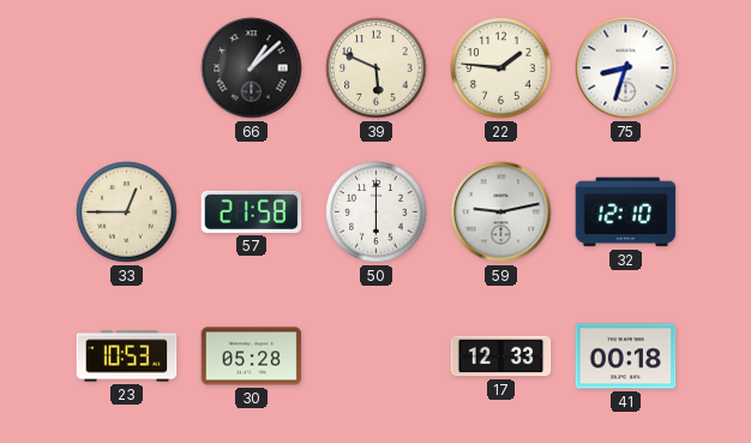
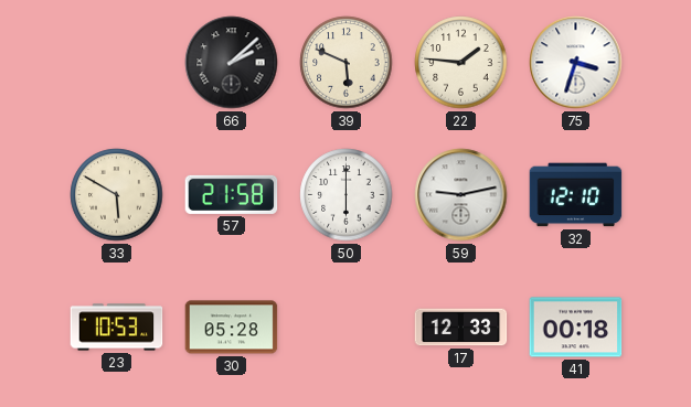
66: 1:08 -> 2:08
75: 8:33 -> 3:33
33: 12:45 -> 5:50
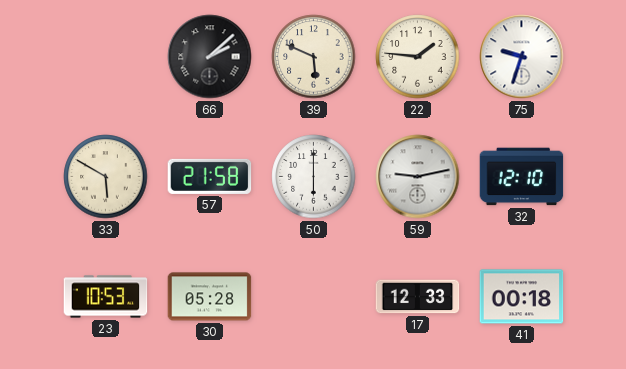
75: 3:33 -> 9:33
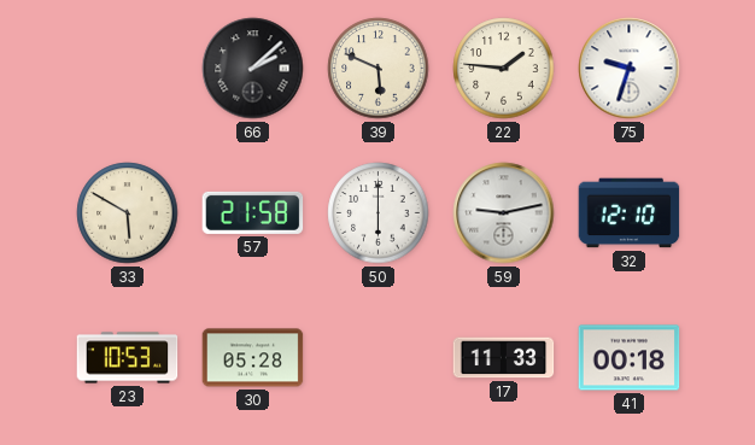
17: 12:33 -> 11:33
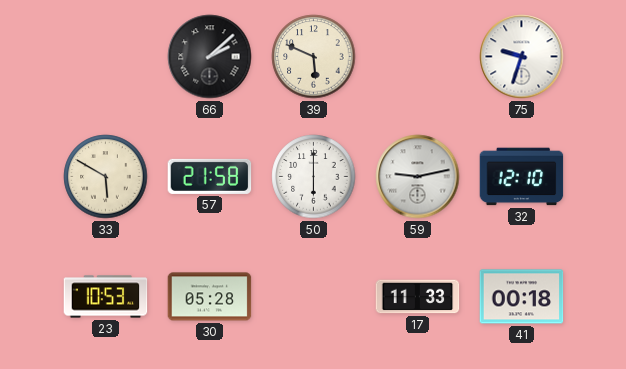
22: 1:46 -> none
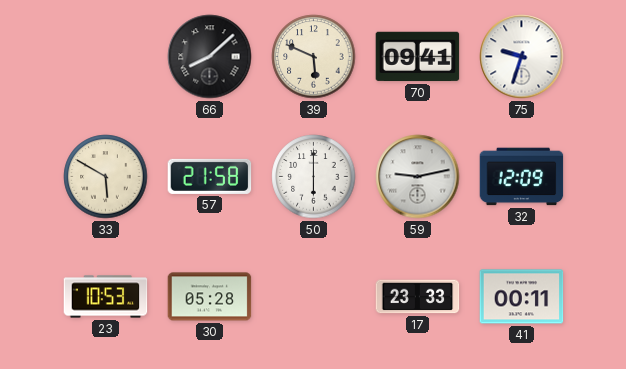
66: 2:08 -> 8:08
70: none -> 09:41
32: 12:10 -> 12:09
17: 11:33 -> 23:33
41: 00:18 -> 00:11
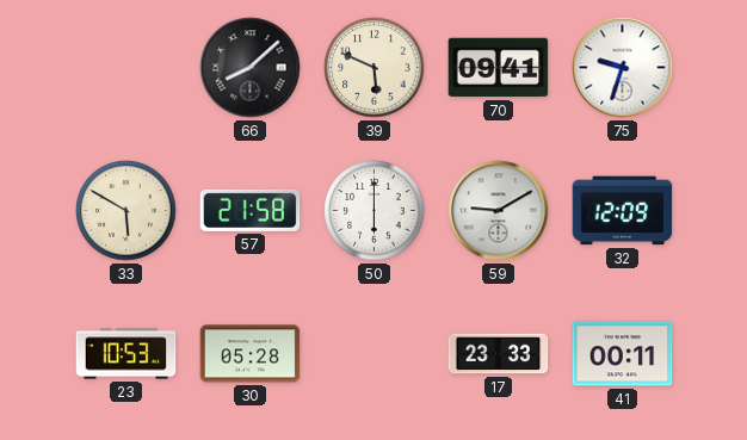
59: 9:13 -> 9:10
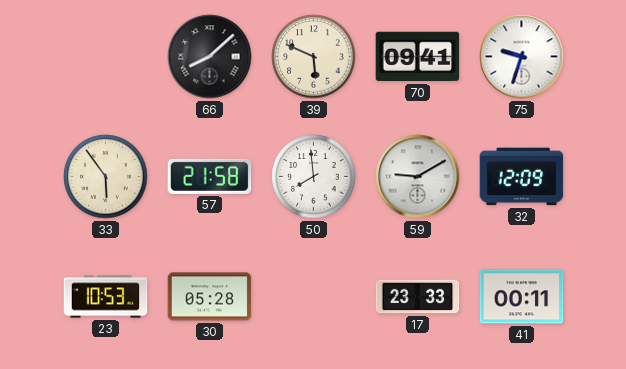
33: 5:50 -> 5:54
50: 6:00 -> 7:59
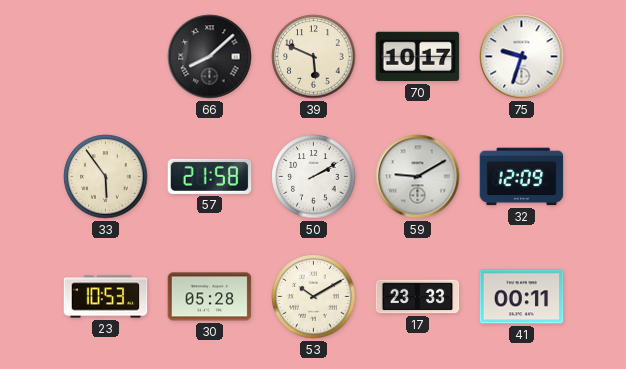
70: 09:41 -> 10:17
50: 7:59 -> 2:10
53: none -> 10:10
